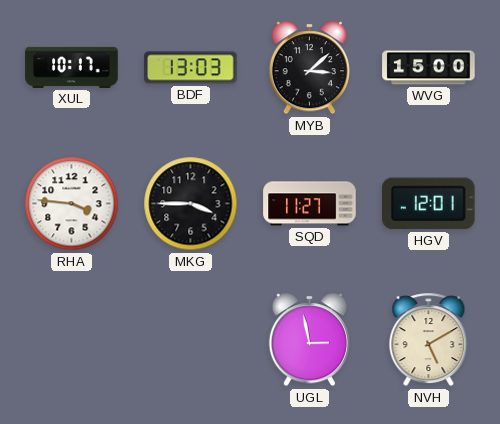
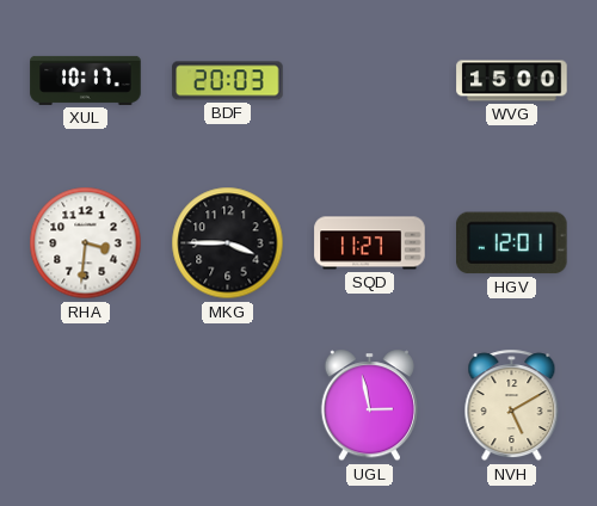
BDF: 13:03 -> 20:03
MYB: 3:08 -> none
RHA: 3:46 -> 3:31
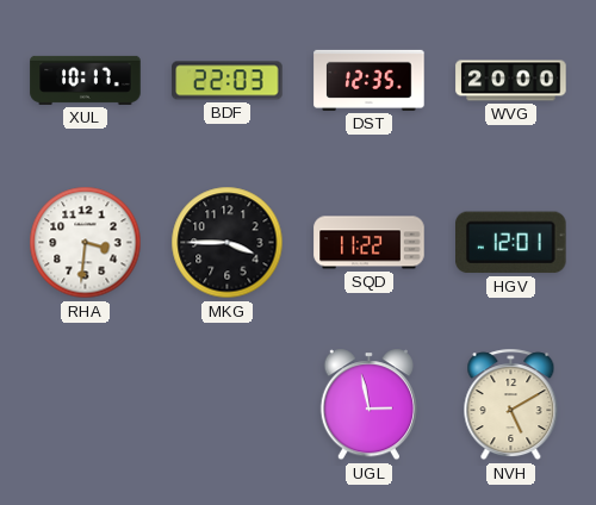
BDF: 20:03 -> 22:03
DST: none -> 12:35
WVG: 15:00 -> 20:00
SQD: 11:27 -> 11:22
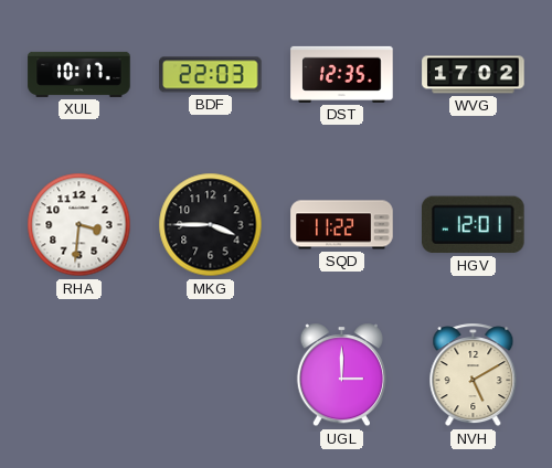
WVG: 20:00 -> 17:02
UGL: 2:58 -> 3:00
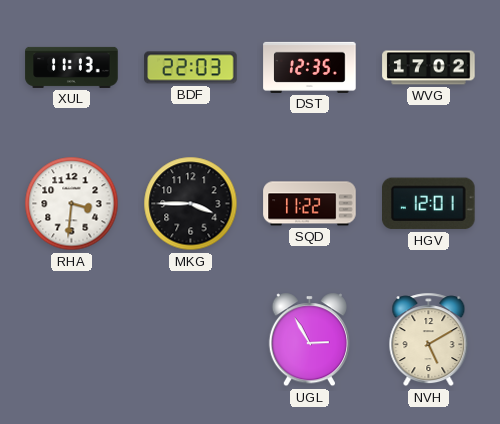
XUL: 10:17 -> 11:13
UGL: 3:00 -> 2:55
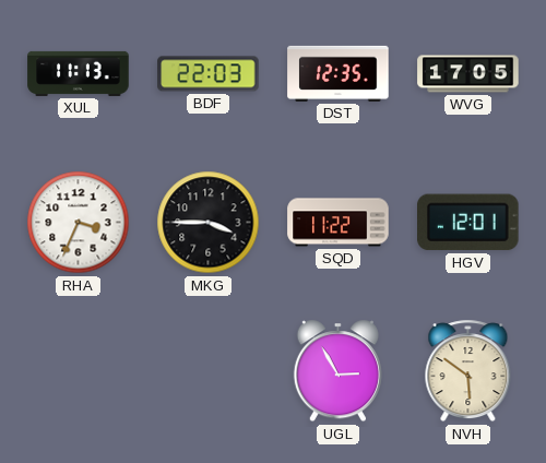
WVG: 17:02 -> 17:05
RHA: 3:31 -> 3:34
NVH: 5:10 -> 5:51
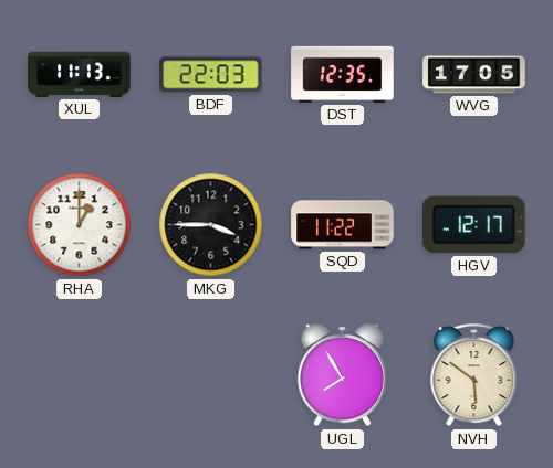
RHA: 3:34 -> 1:00
HGV: 12:01 -> 12:17
UGL: 2:55 -> 7:55
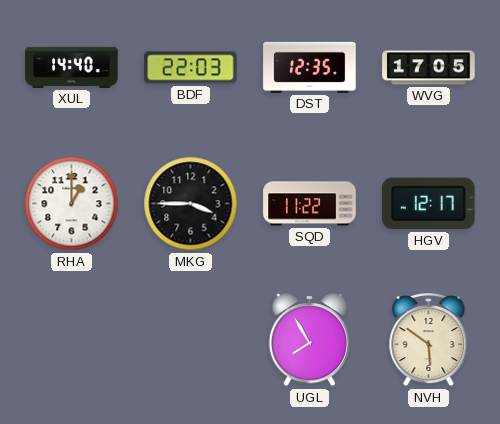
XUL: 11:13 -> 14:40
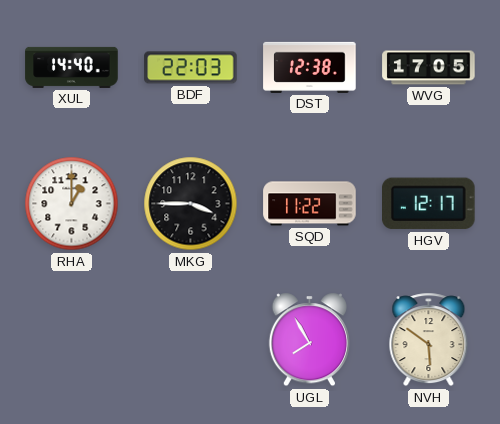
DST: 12:35 -> 12:38
